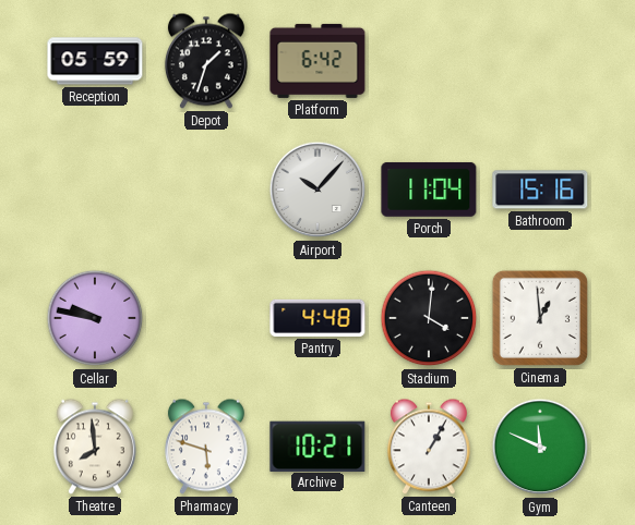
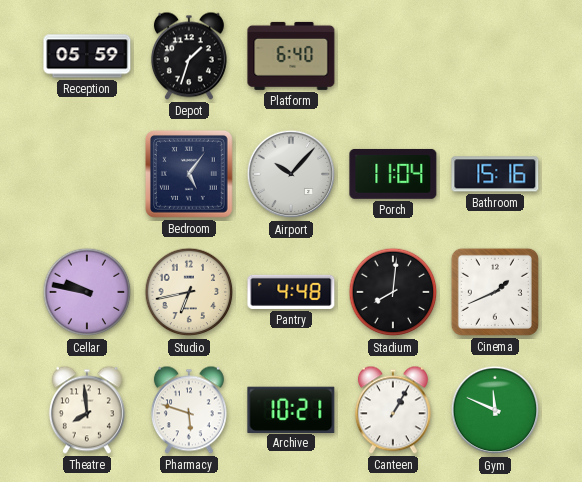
Platform: 6:42 -> 6:40
Bedroom: none -> 5:06
Studio: none -> 6:43
Stadium: 4:01 -> 8:01
Cinema: 12:59 -> 1:41
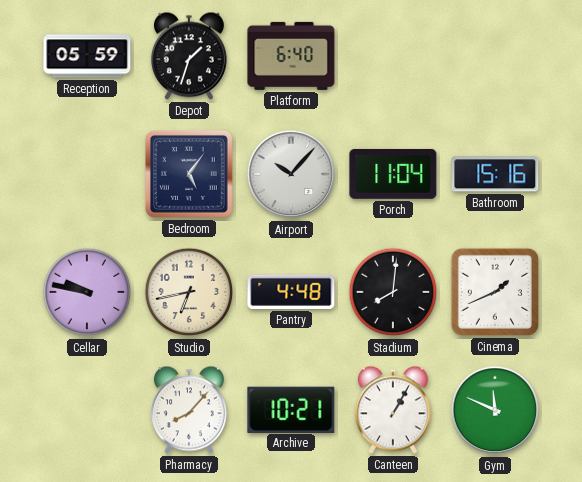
Theatre: 7:59 -> none
Pharmacy: 5:48 -> 8:07
